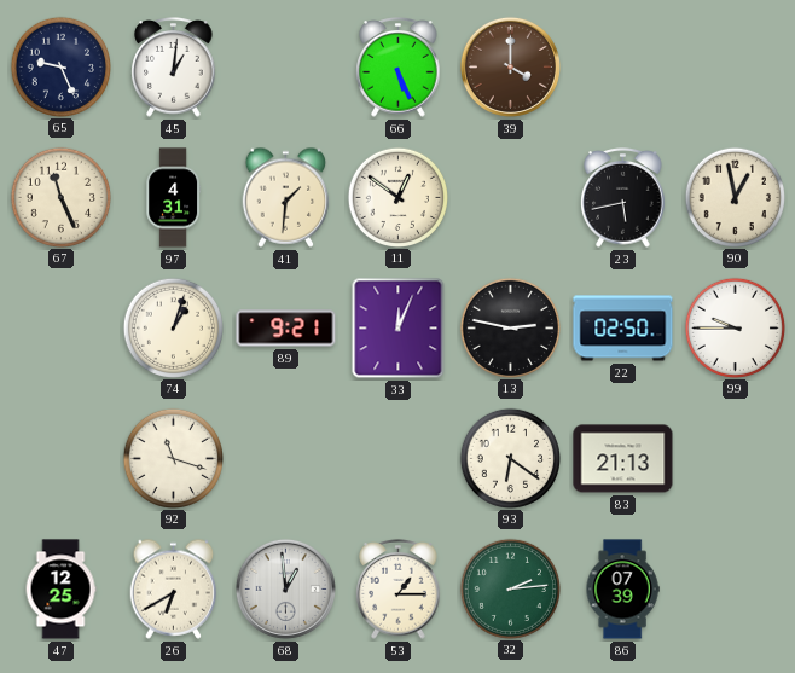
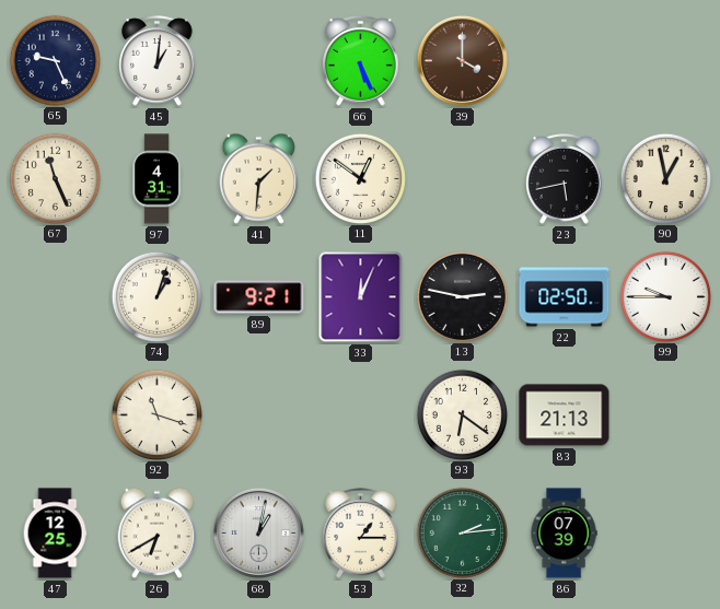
68: 12:59 -> 1:02
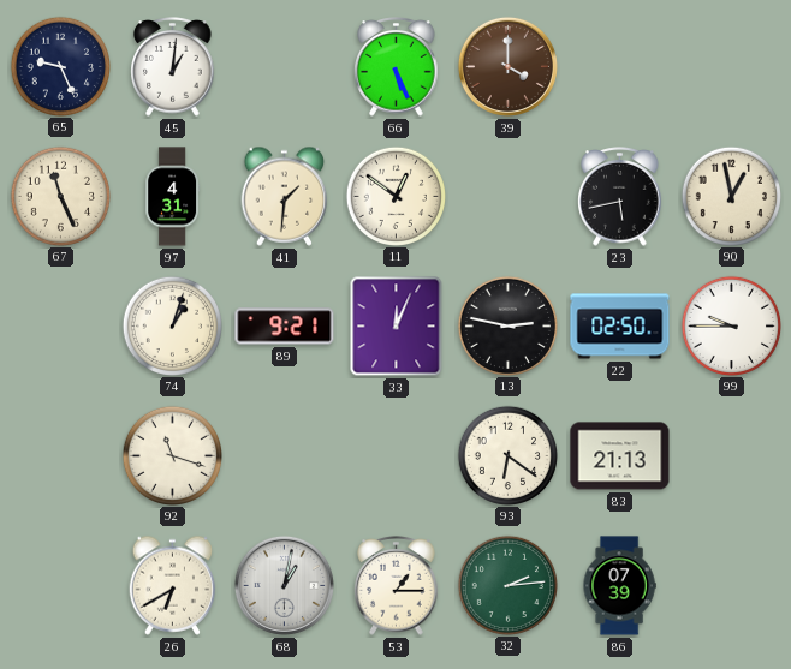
47: 12:25 -> none
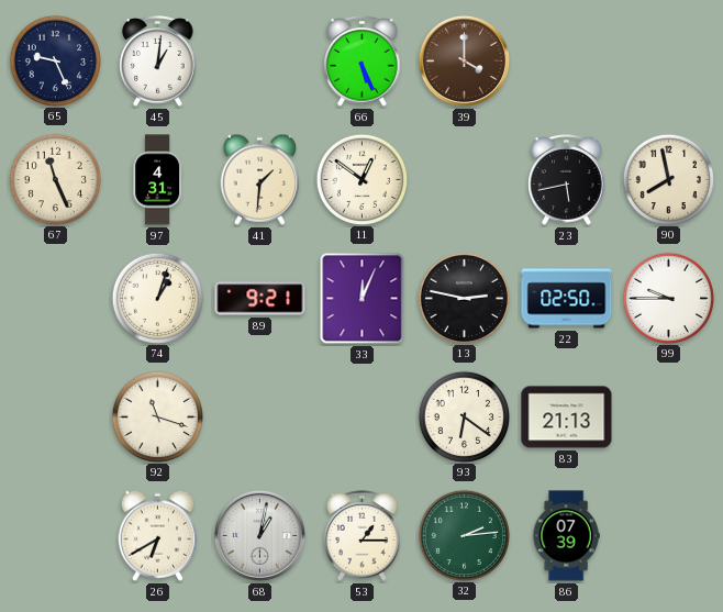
90: 12:58 -> 7:58
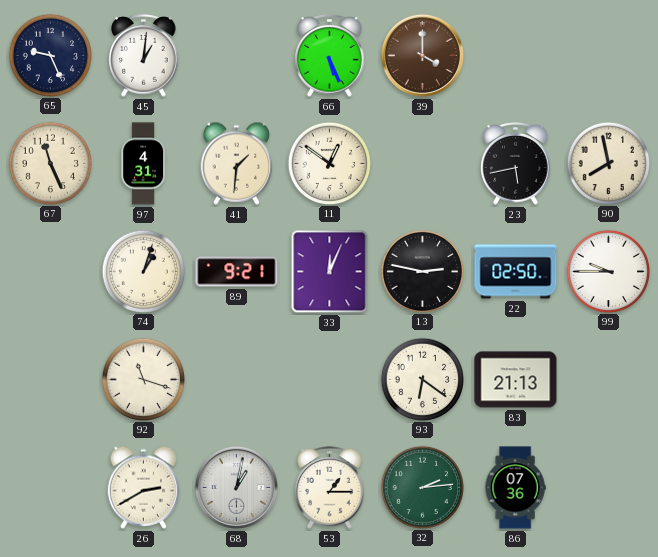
26: 6:40 -> 2:40
86: 07:39 -> 07:36
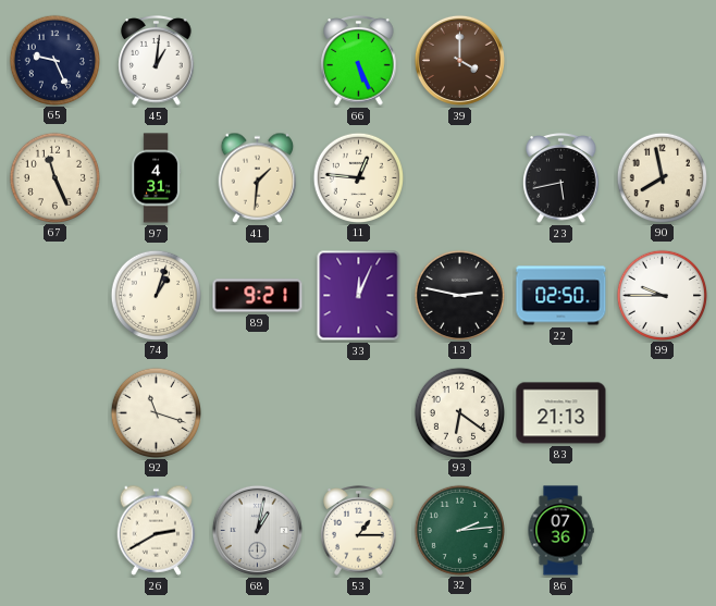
11: 12:51 -> 12:46
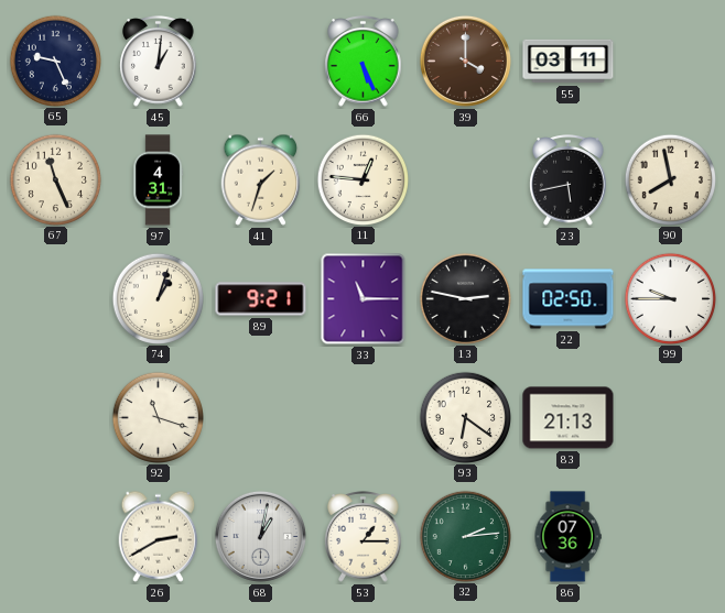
55: none -> 03:11
41: 1:31 -> 1:33
33: 12:04 -> 11:15
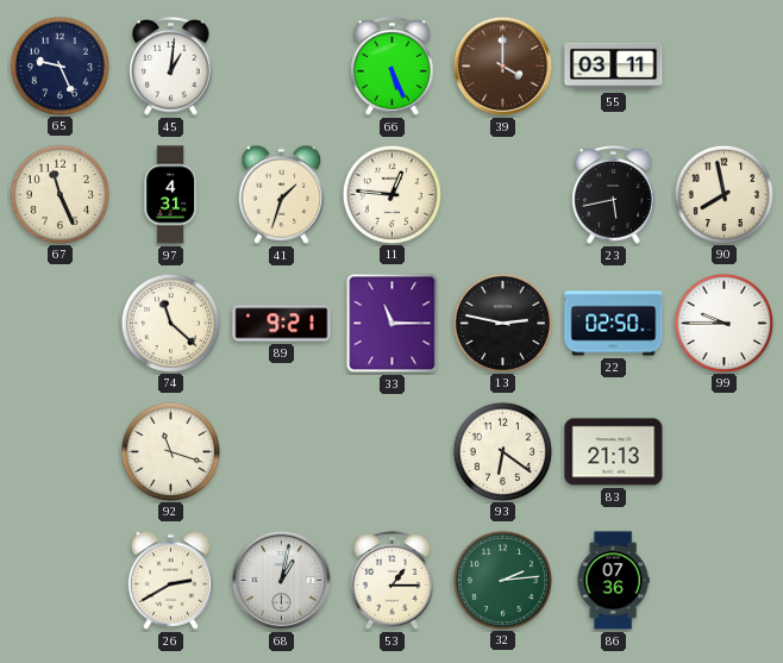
74: 1:03 -> 11:22
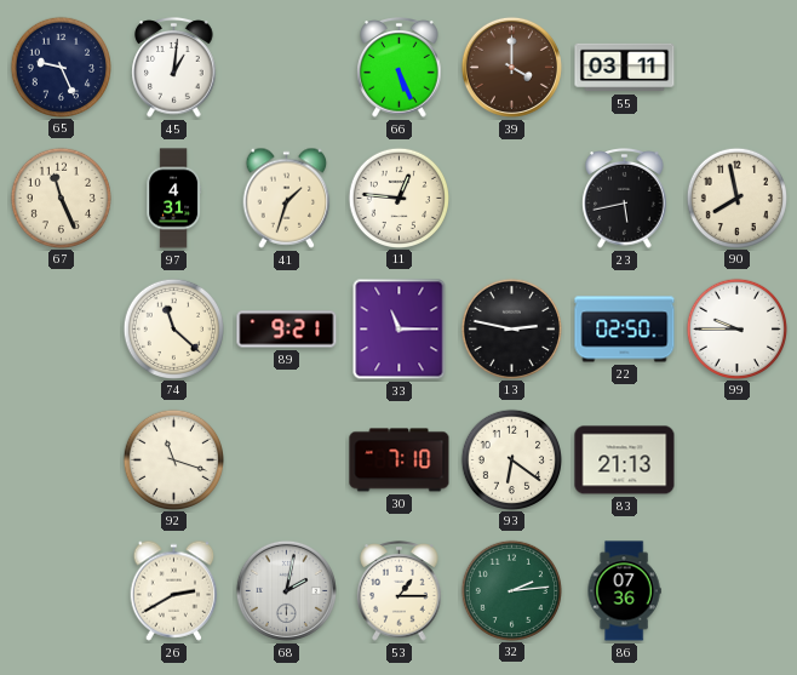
30: none -> 7:10
68: 1:02 -> 2:02
